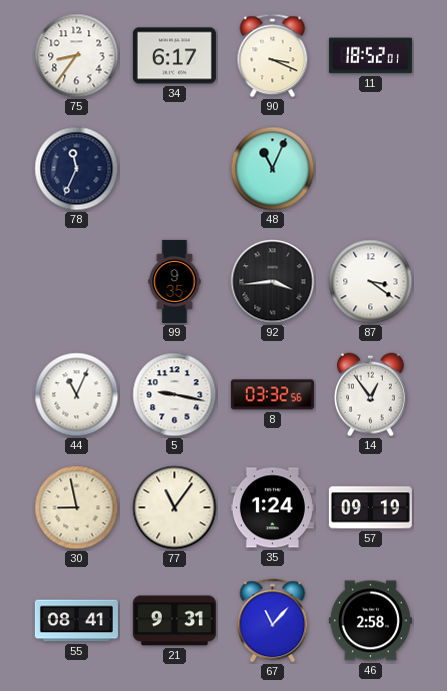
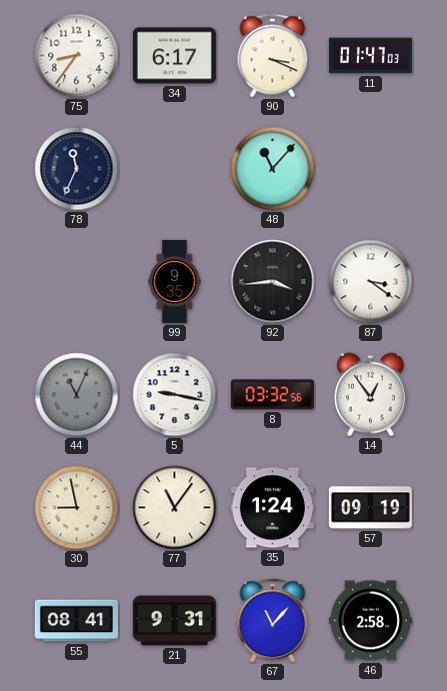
11: 18:52 -> 01:47
48: 11:04 -> 11:07
44 dial: white -> grey
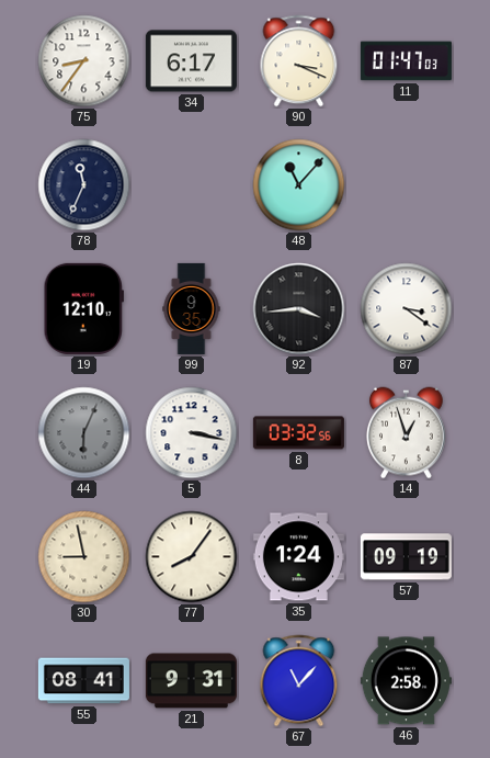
19: none -> 12:10
44: 11:04 -> 6:04
5: 9:17 -> 3:17
14: 12:54 -> 12:57
77: 11:06 -> 8:06
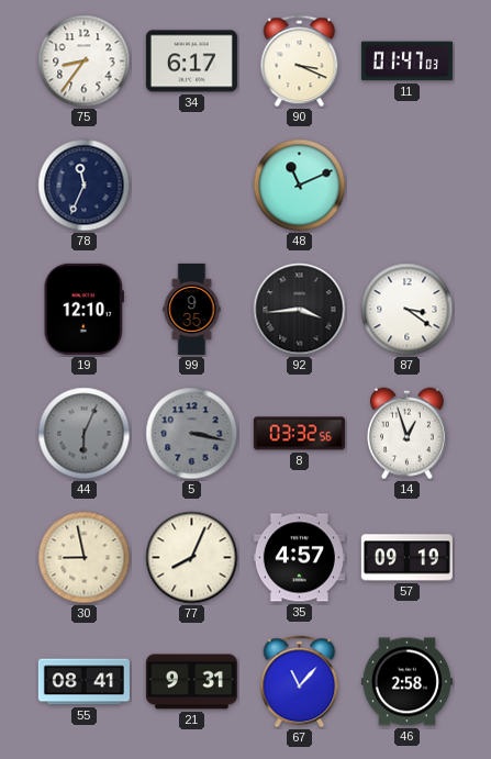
48: 11:07 -> 11:11
5 dial: white -> grey
77: 8:06 -> 8:04
35: 1:24 -> 4:57
